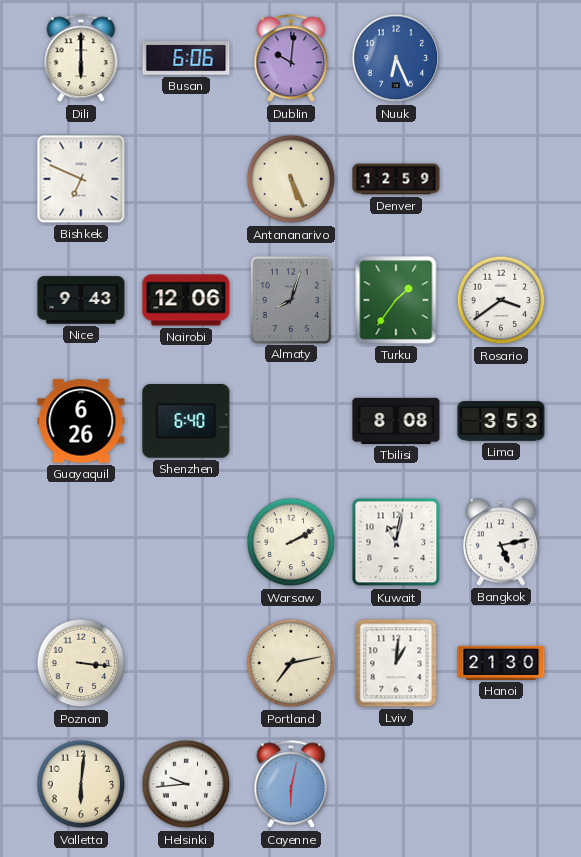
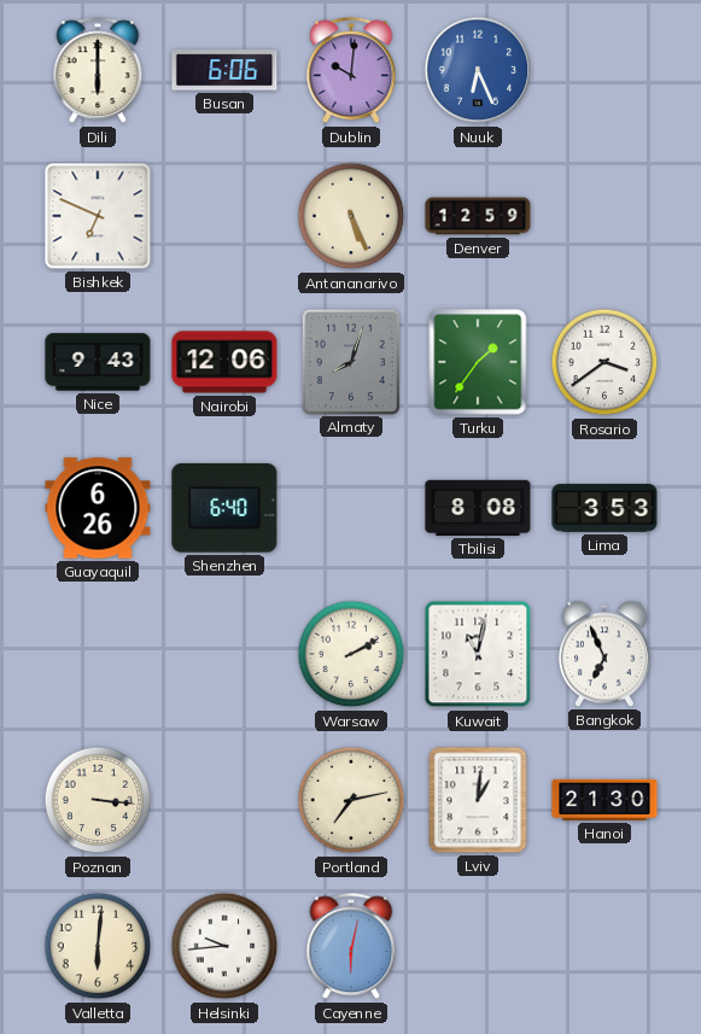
Bangkok: 5:13 -> 6:56
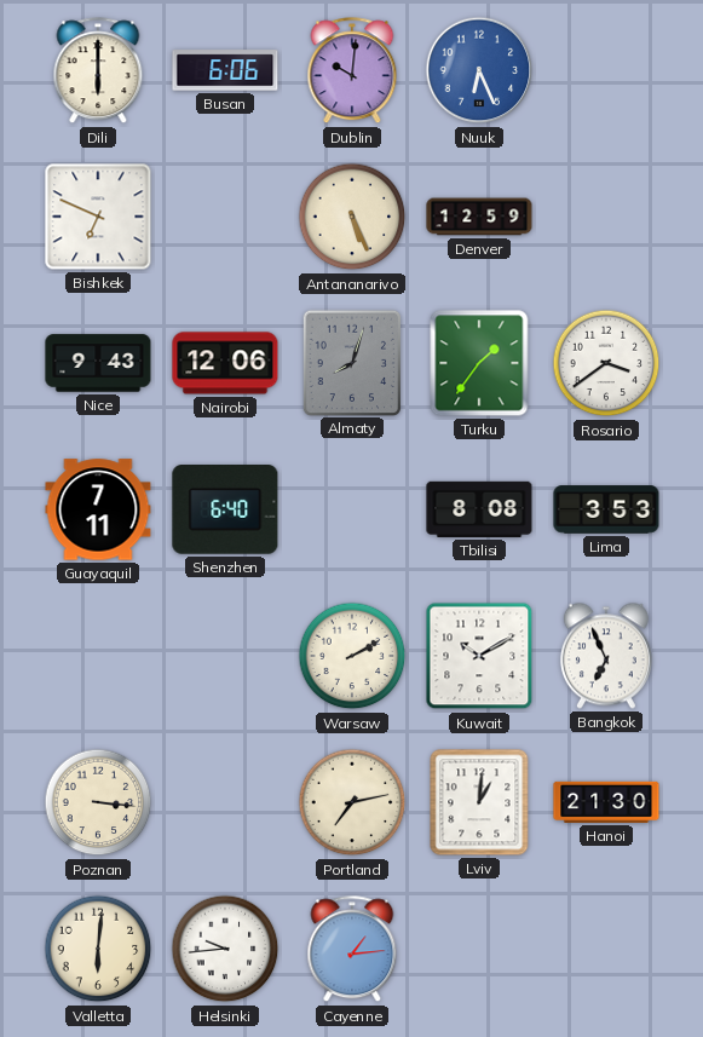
Guayaquil: 6:26 -> 7:11
Kuwait: 11:02 -> 10:10
Cayenne: 6:02 -> 1:14
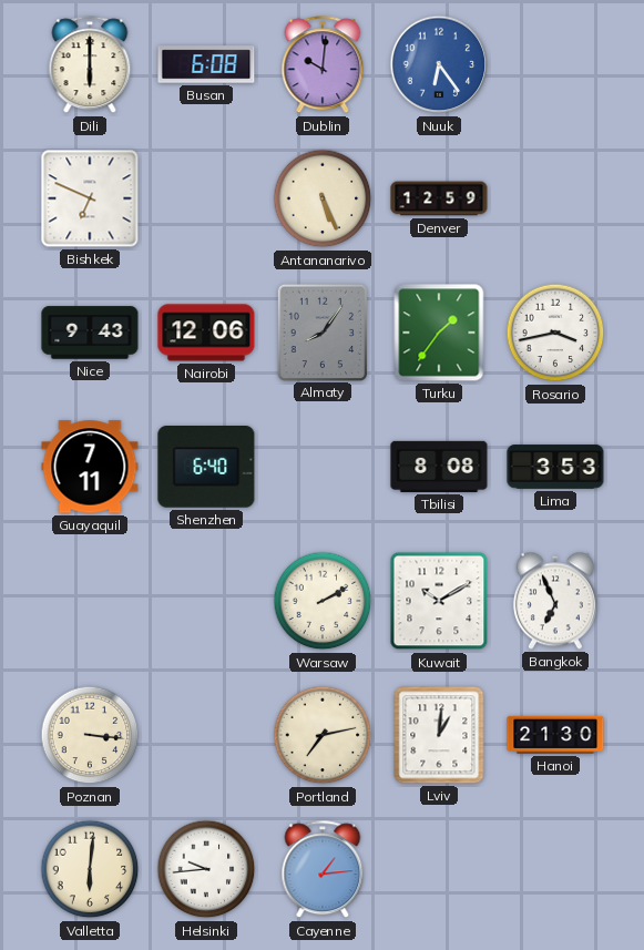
Busan: 6:06 -> 6:08
Nuuk: 6:26 -> 6:24
Almaty: 8:03 -> 8:06
Rosario: 3:39 -> 3:43
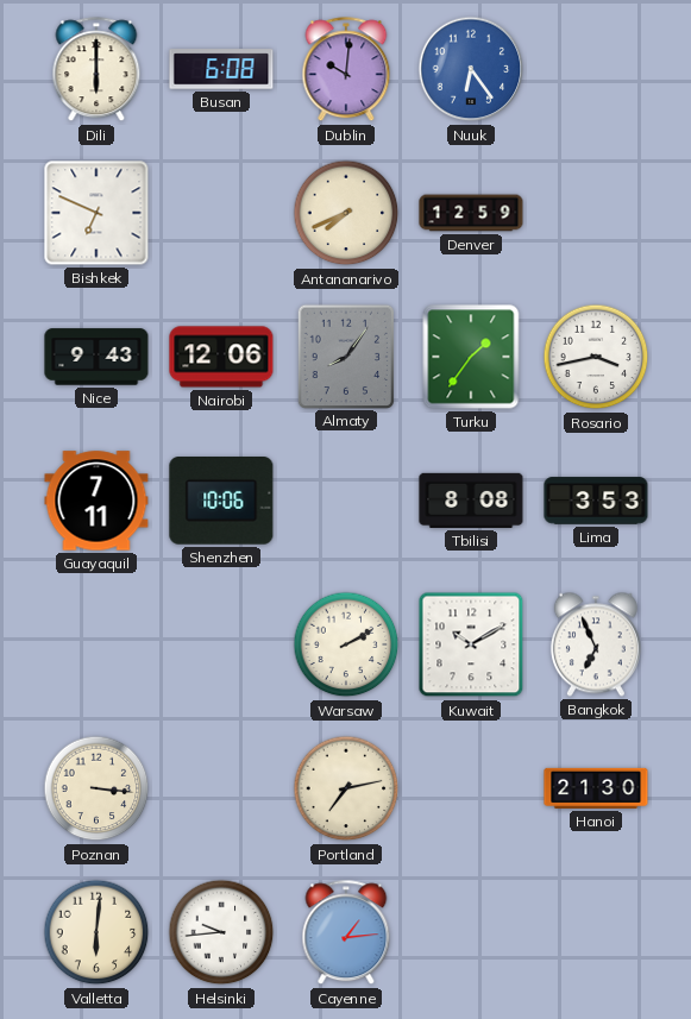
Antananarivo: 5:26 -> 7:41
Shenzhen: 6:40 -> 10:06
Lviv: 1:01 -> none
